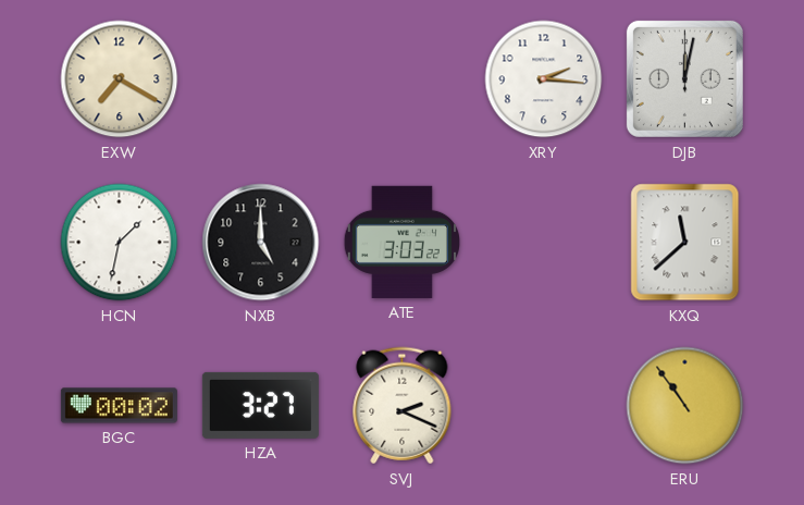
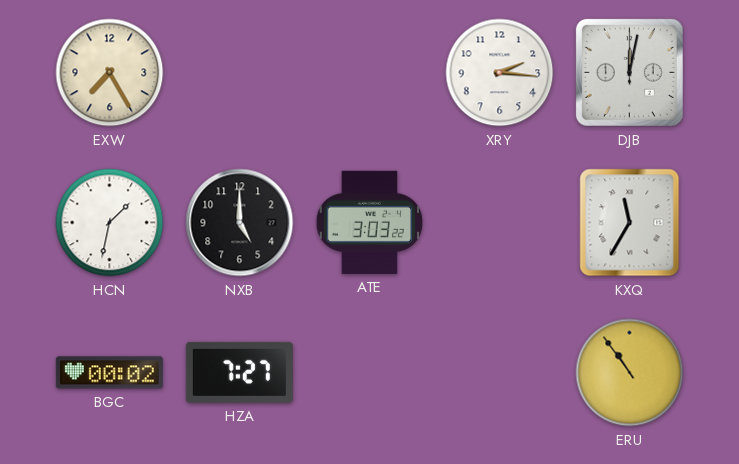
EXW: 7:20 -> 7:25
KXQ: 11:38 -> 11:35
HZA: 3:27 -> 7:27
SVJ: 2:19 -> none
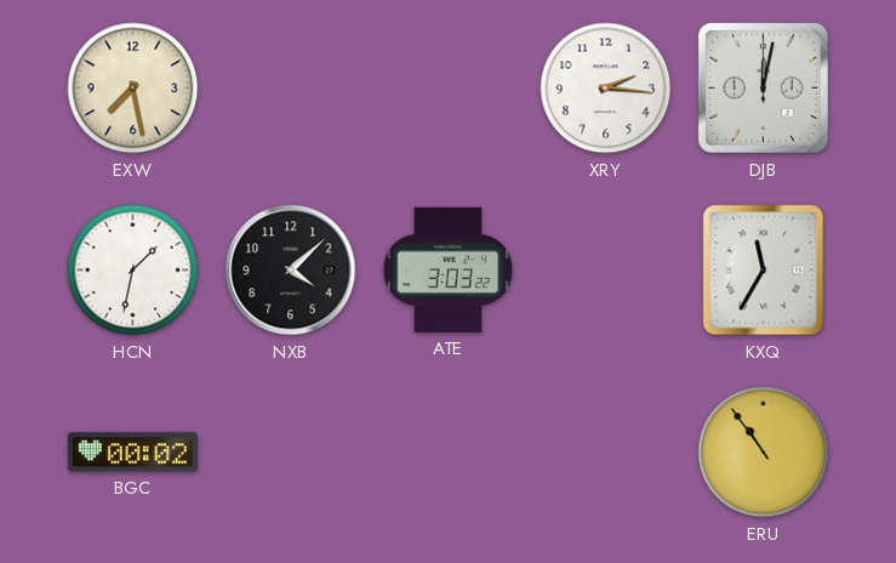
EXW: 7:25 -> 7:28
NXB: 5:00 -> 4:08
HZA: 7:27 -> none
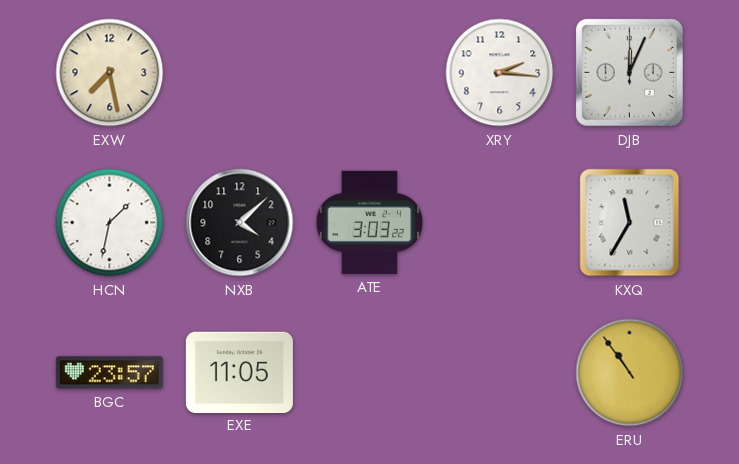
DJB: 12:02 -> 12:04
BGC: 00:02 -> 23:57
EXE: none -> 11:05
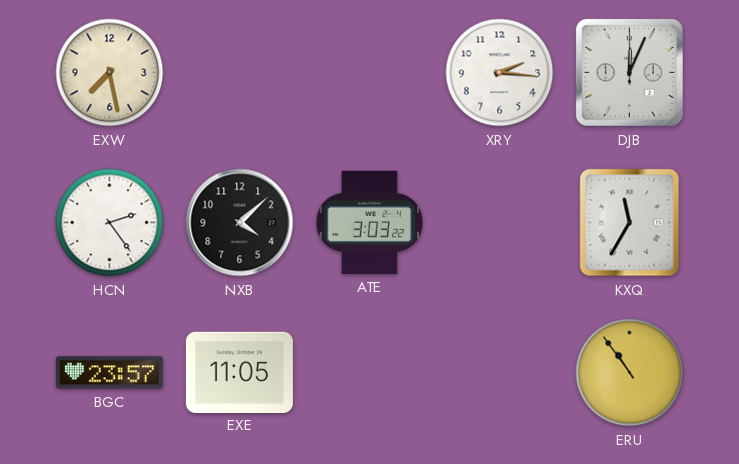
HCN: 1:32 -> 2:24
